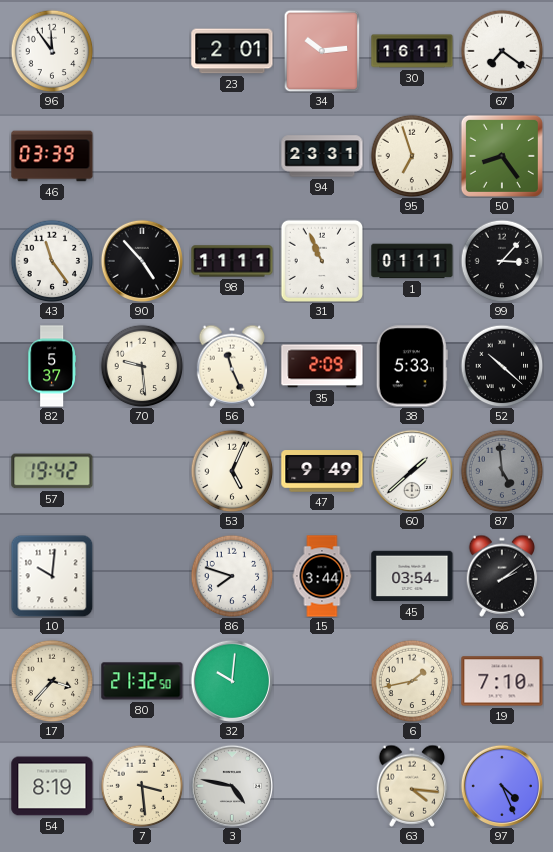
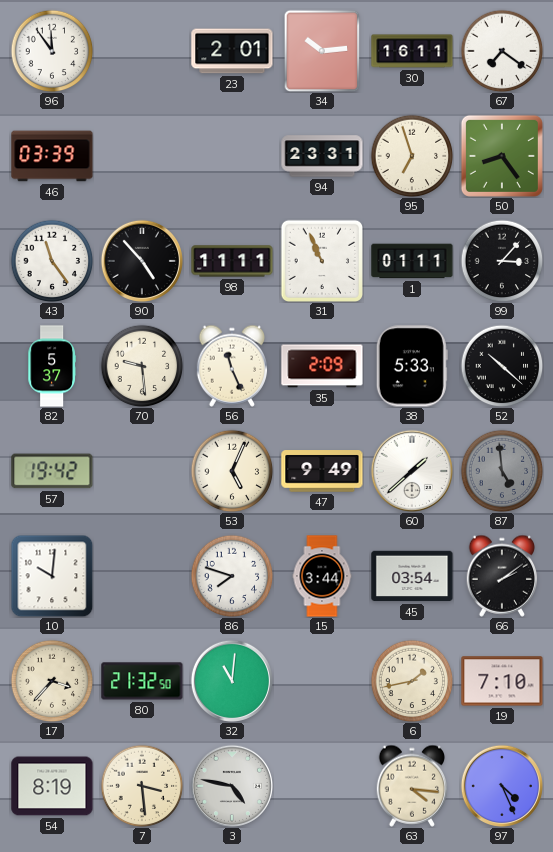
32: 10:01 -> 11:01
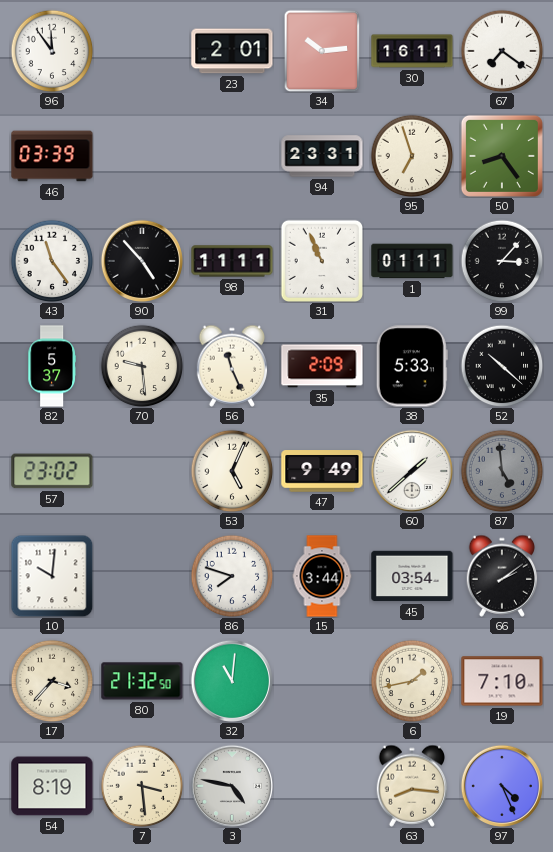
57: 19:42 -> 23:02
63: 4:16 -> 8:16
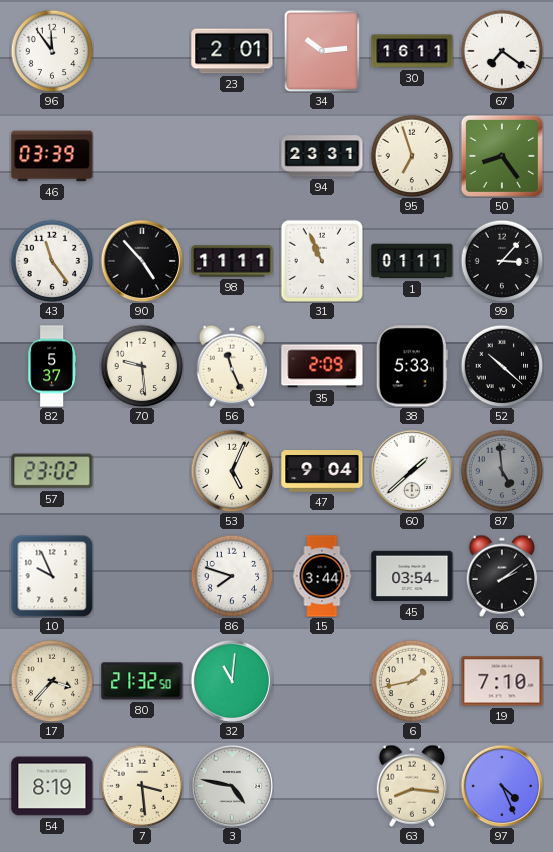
47: 9:49 -> 9:04
10: 10:01 -> 9:56
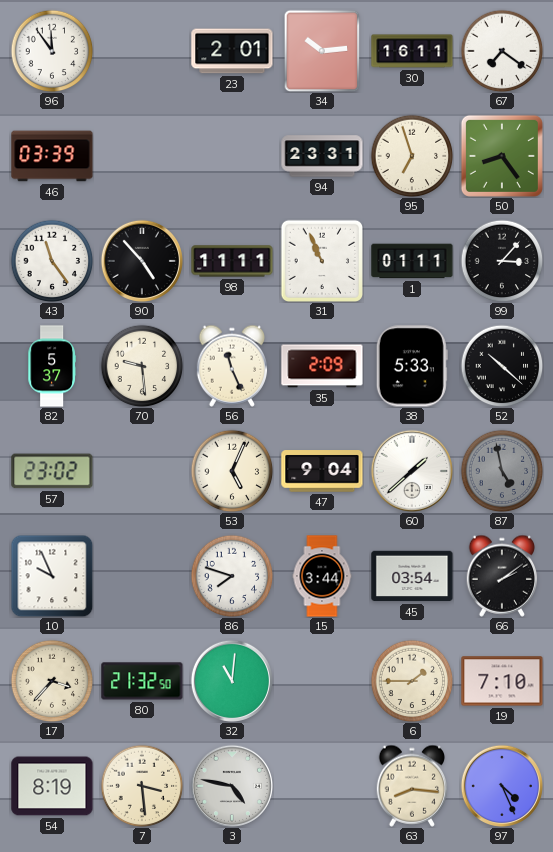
87: 4:59 -> 4:58
6: 1:43 -> 1:45
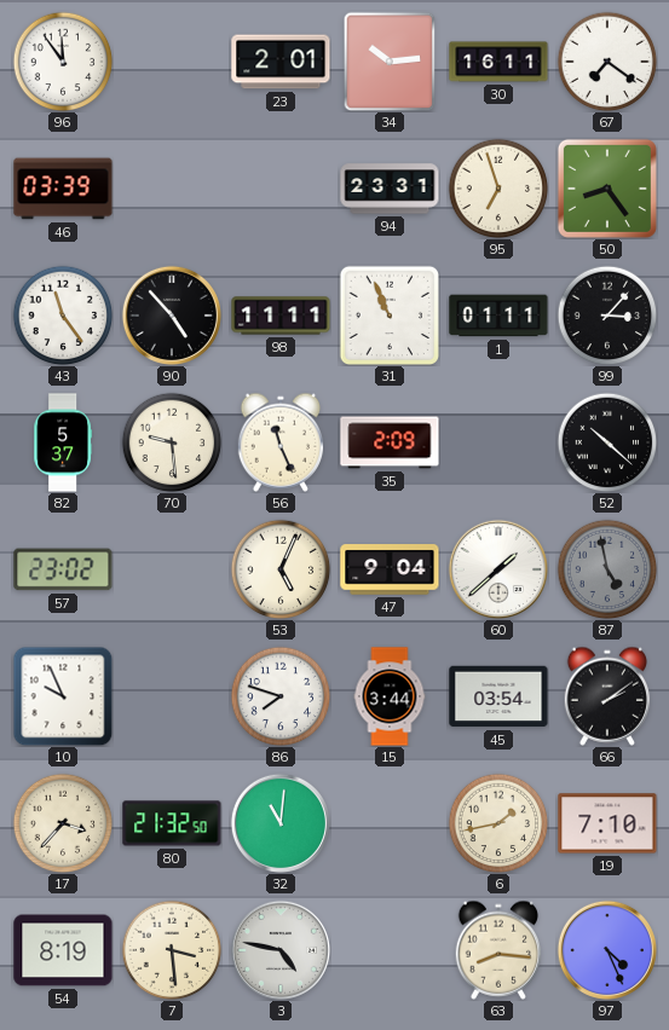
38: 5:33 -> none
6: 1:45 -> 1:43
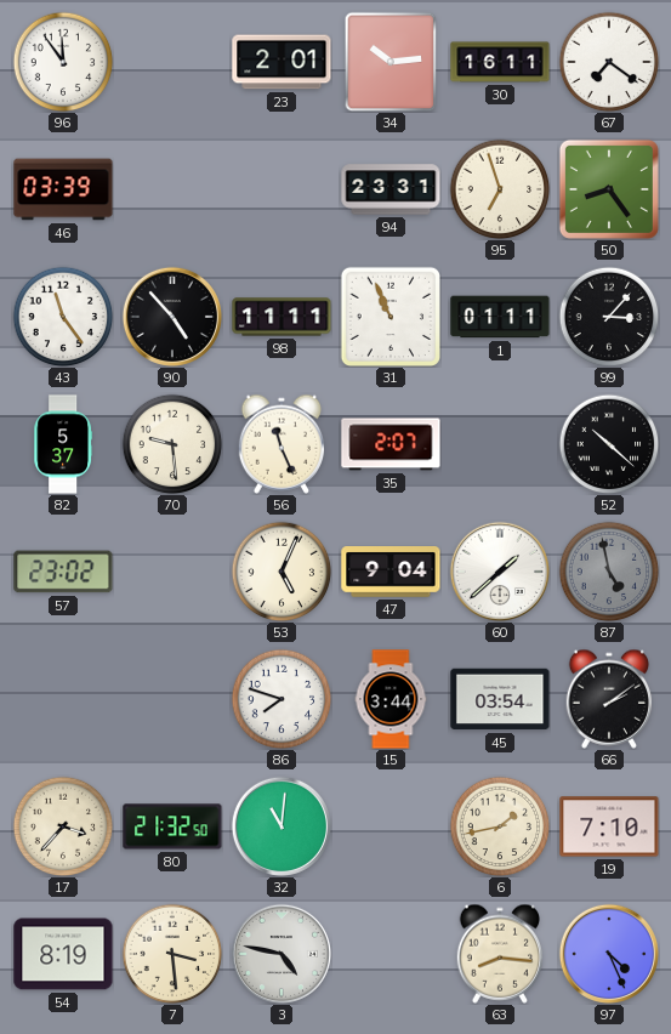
35: 2:09 -> 2:07
10: 9:56 -> none
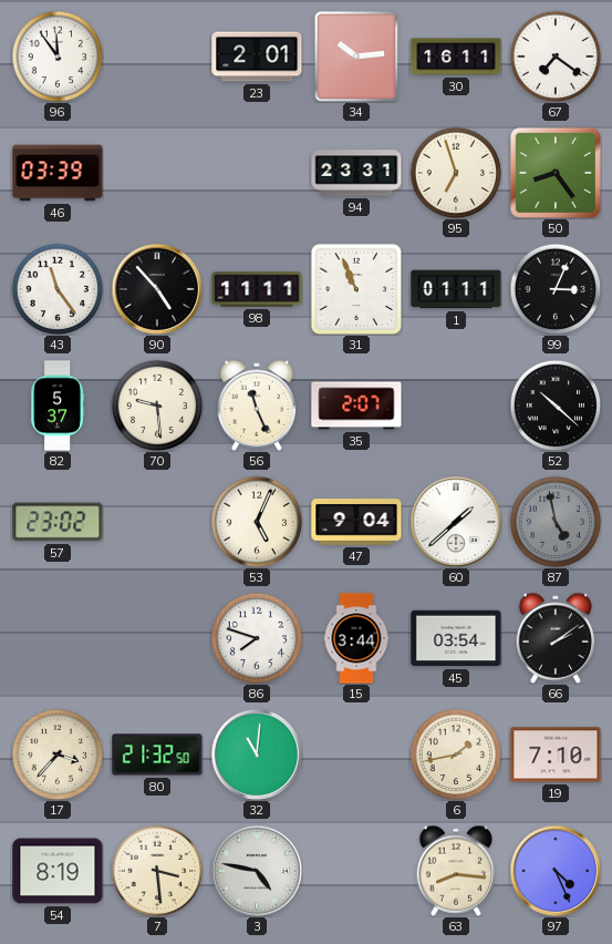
99: 3:07 -> 3:04
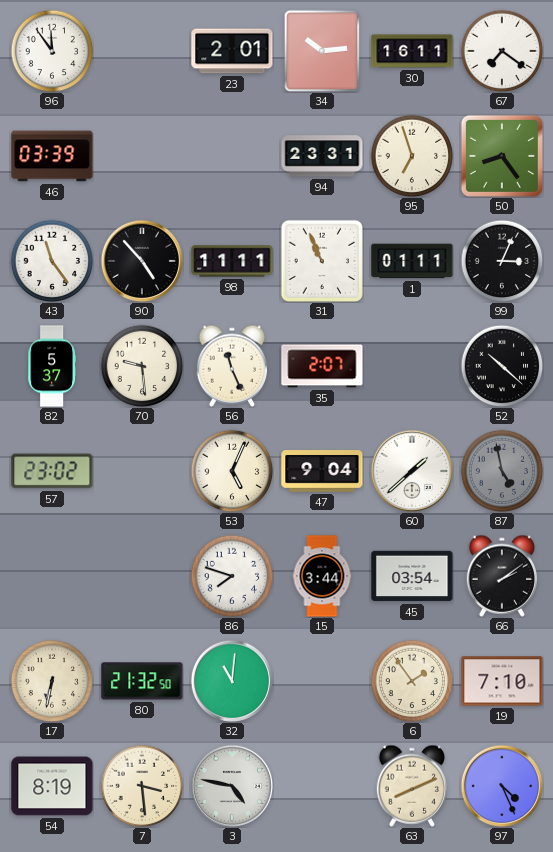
17: 3:37 -> 6:32
6: 1:43 -> 1:54
63: 8:16 -> 8:11
